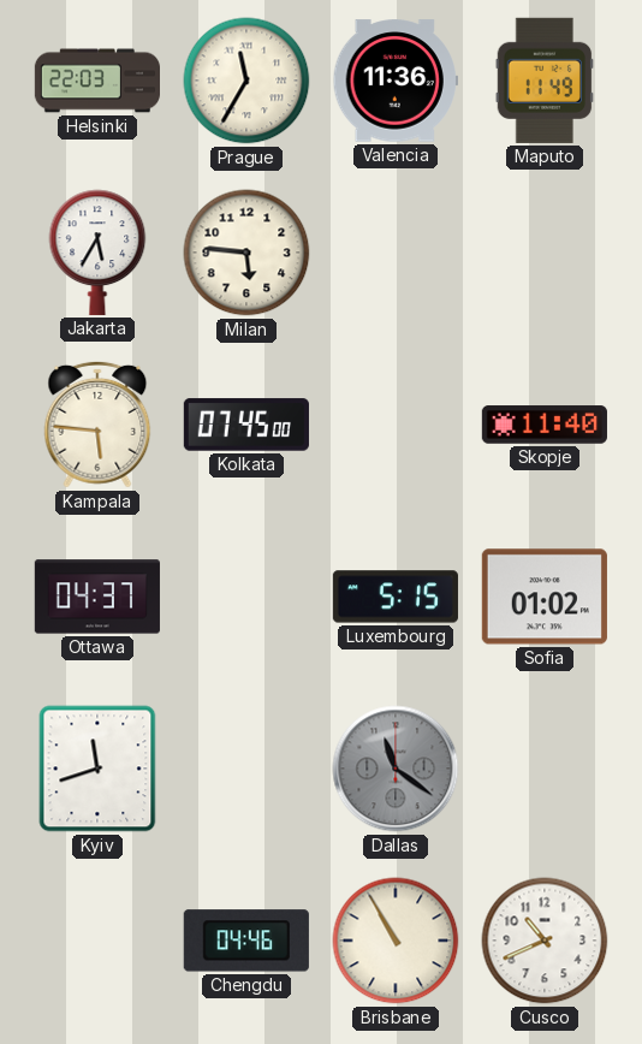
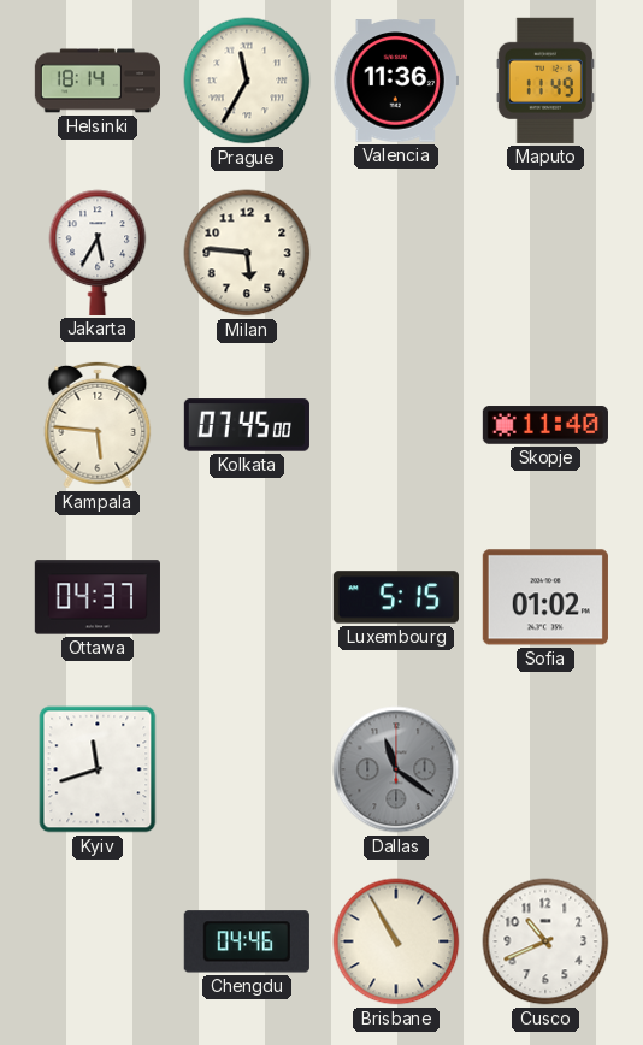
Helsinki: 22:03 -> 18:14
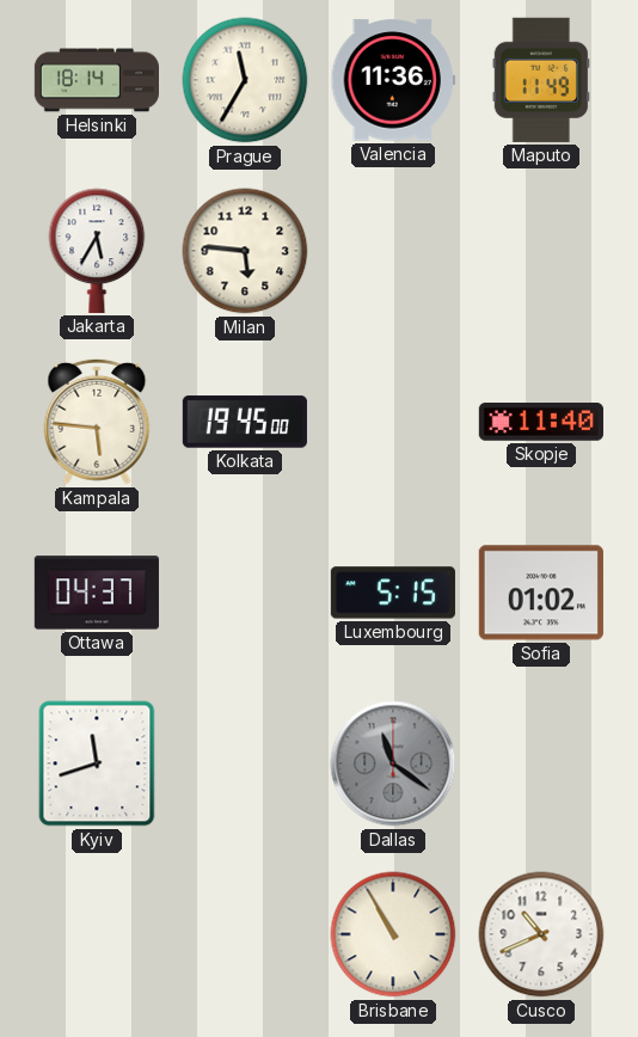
Kolkata: 07:45 -> 19:45
Chengdu: 04:46 -> none
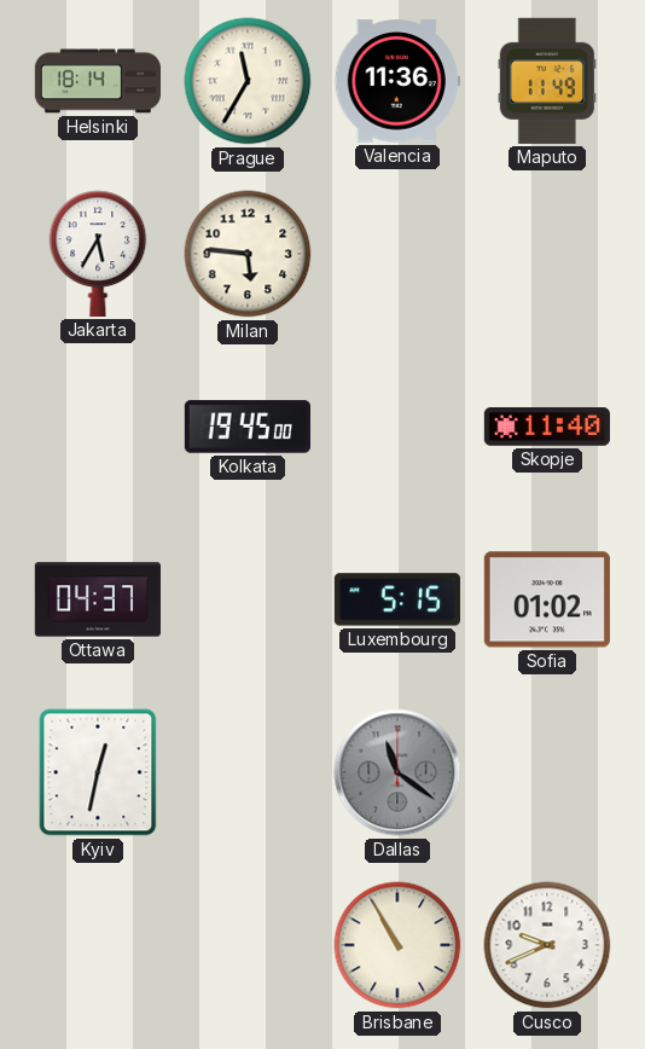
Kampala: 5:46 -> none
Kyiv: 11:42 -> 12:32
Cusco: 10:41 -> 9:41
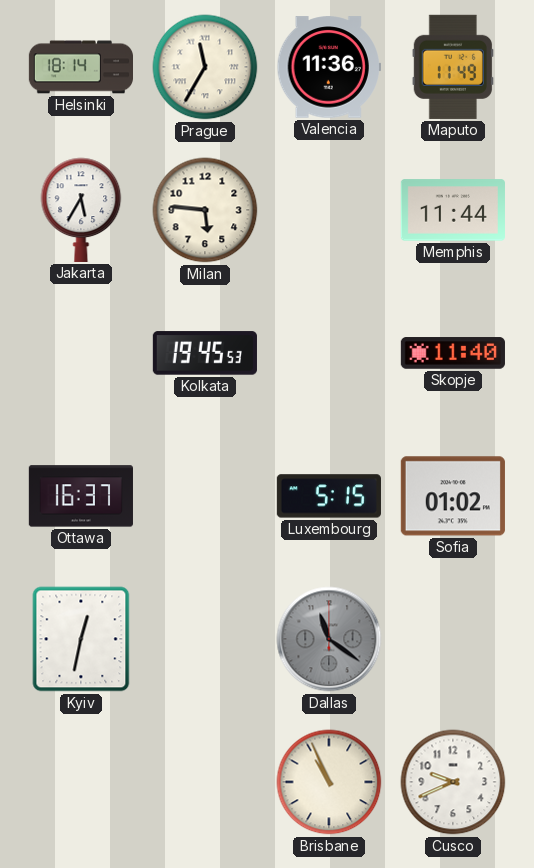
Memphis: none -> 11:44
Kolkata: 19:45:00 -> 19:45:53
Ottawa: 04:37 -> 16:37
Brisbane: 10:55 -> 10:56
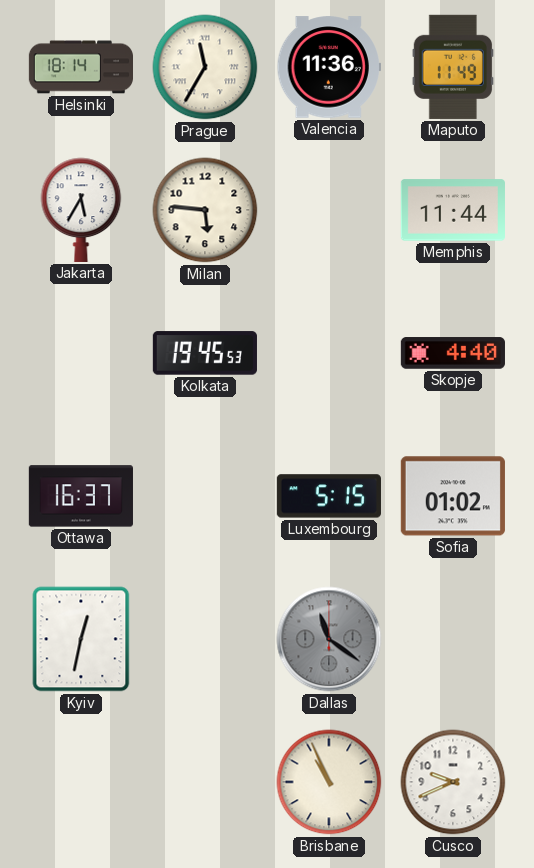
Skopje: 11:40 -> 4:40
